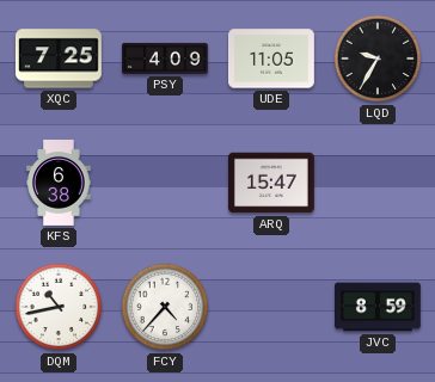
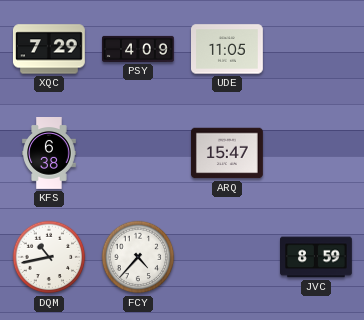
XQC: 7:25 -> 7:29
LQD: 9:35 -> none
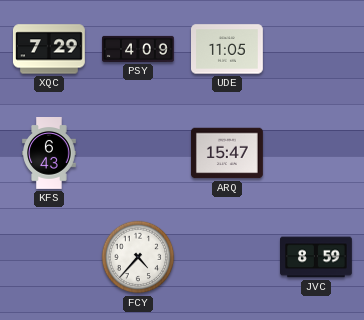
KFS: 6:38 -> 6:43
DQM: 10:43 -> none
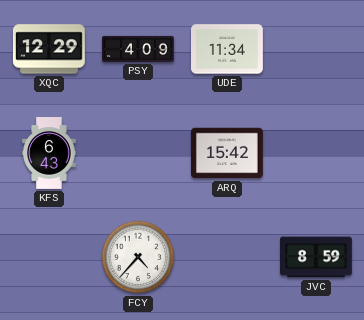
XQC: 7:29 -> 12:29
UDE: 11:05 -> 11:34
ARQ: 15:47 -> 15:42
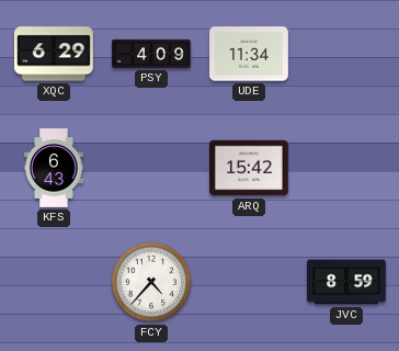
XQC: 12:29 -> 6:29
